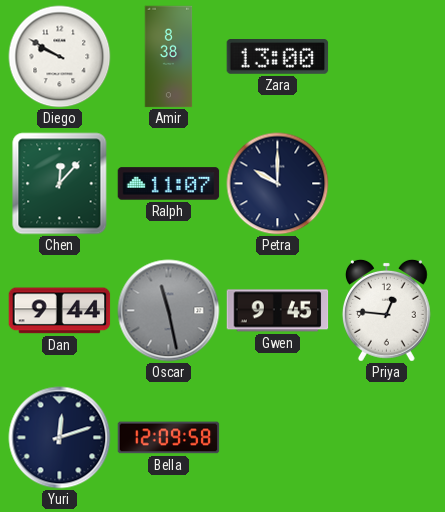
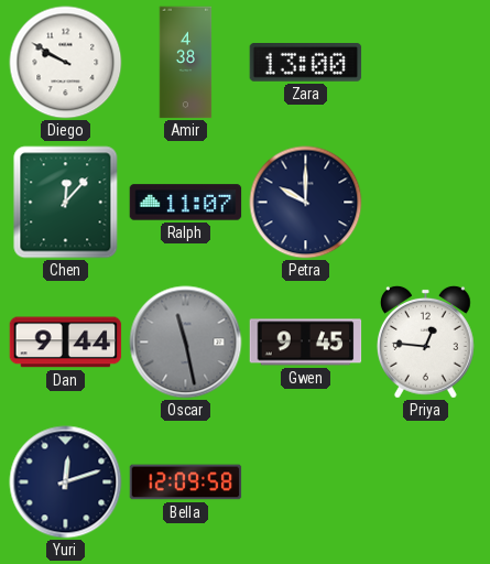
Amir: 8:38 -> 4:38
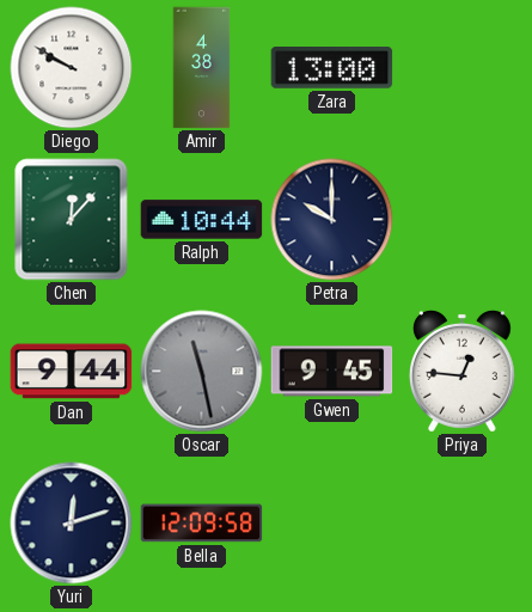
Ralph: 11:07 -> 10:44
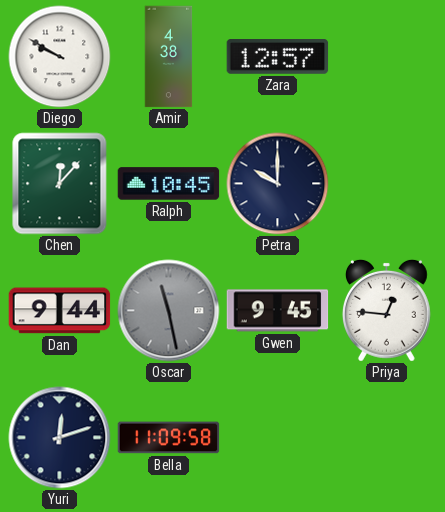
Zara: 13:00 -> 12:57
Ralph: 10:44 -> 10:45
Bella: 12:09 -> 11:09
